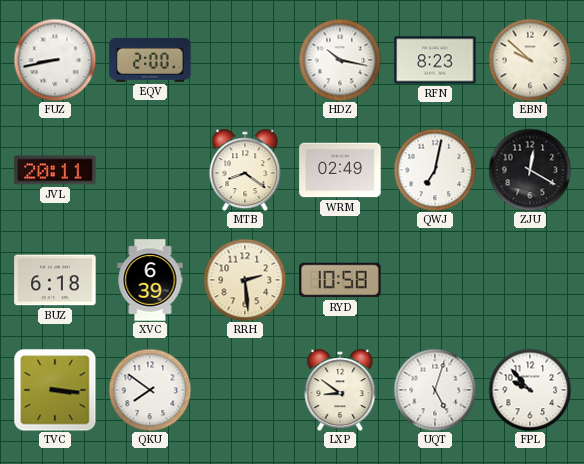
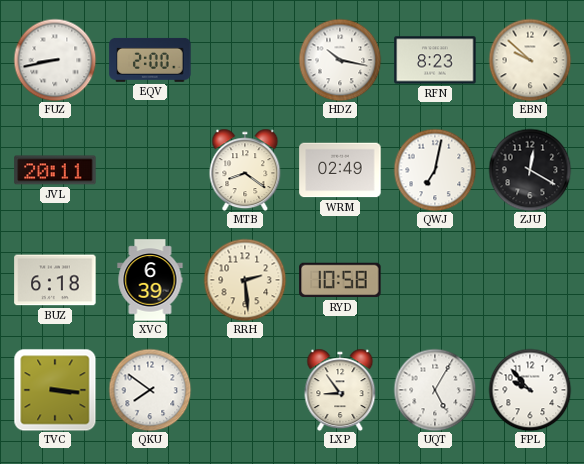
LXP: 8:51 -> 8:54
UQT: 5:03 -> 5:05
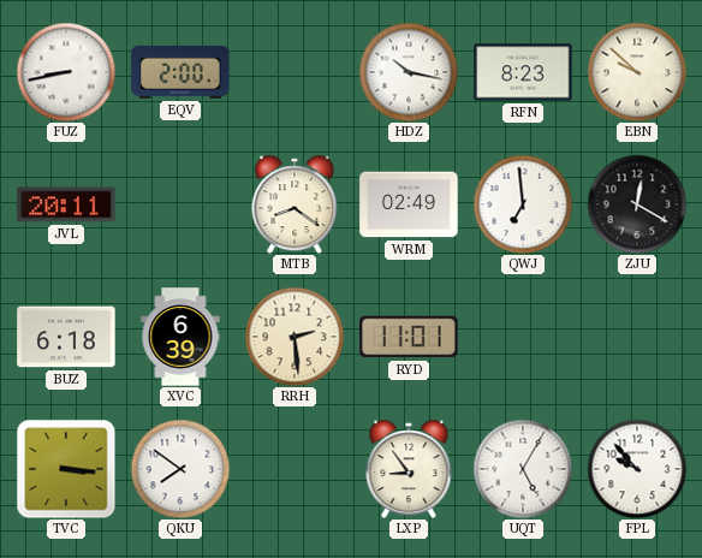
QWJ: 7:02 -> 6:59
RYD: 10:58 -> 11:01
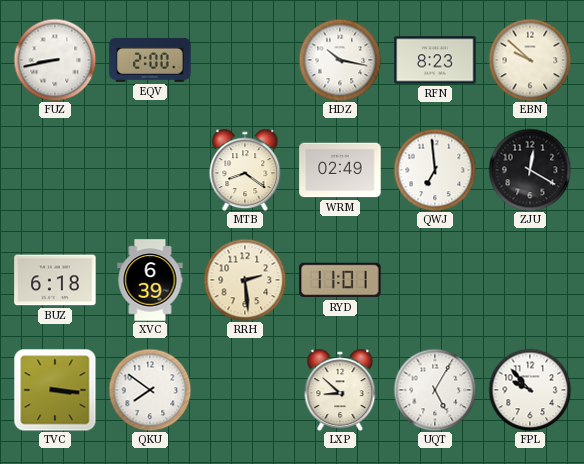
JVL: 20:11 -> none
LXP: 8:54 -> 8:52
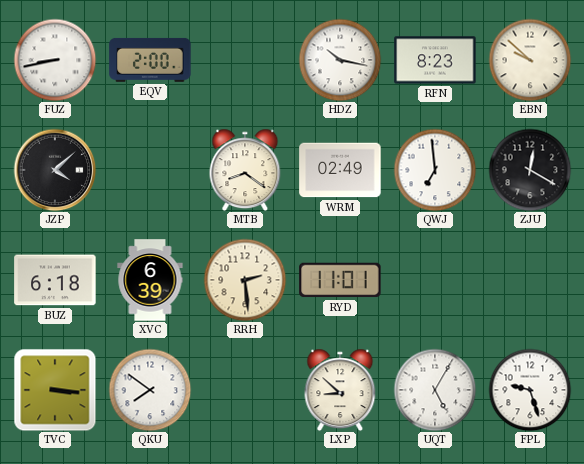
JZP: none -> 4:08
FPL: 9:53 -> 9:27
